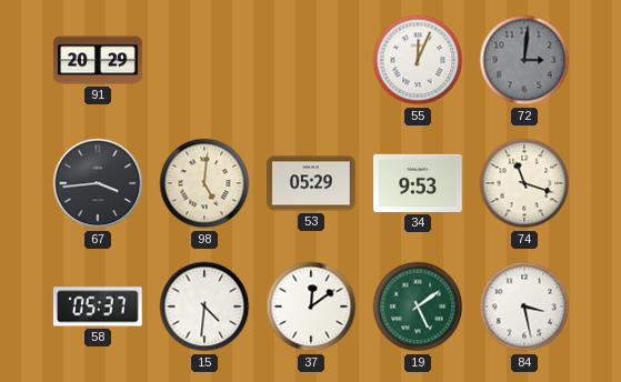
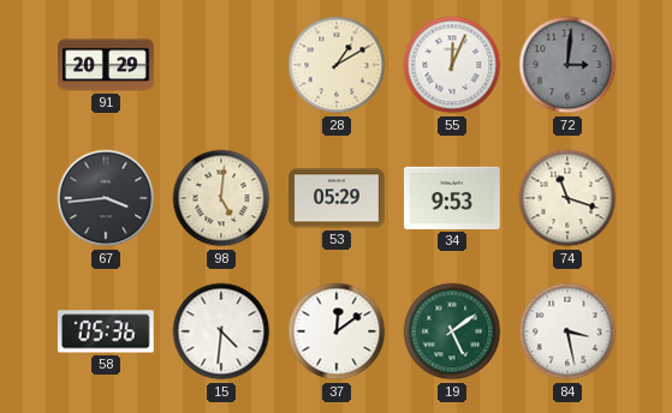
28: none -> 1:10
58: 05:37 -> 05:36
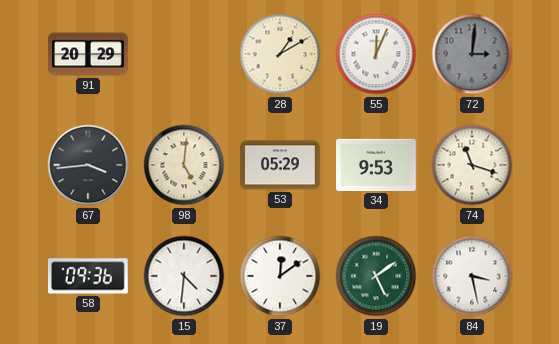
58: 05:36 -> 09:36
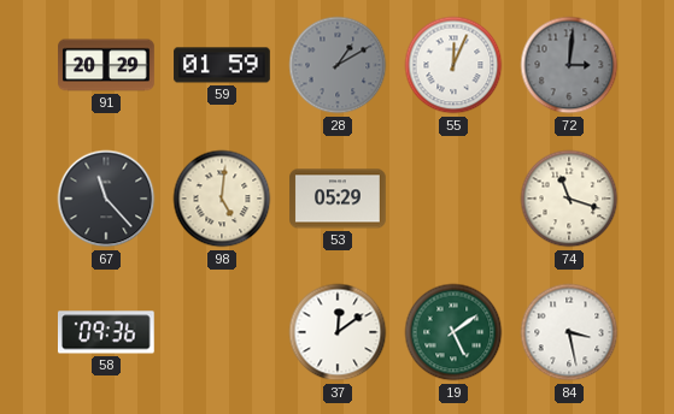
59: none -> 01:59
28 dial: cream -> grey
67: 3:44 -> 11:23
34: 9:53 -> none
15: 4:31 -> none
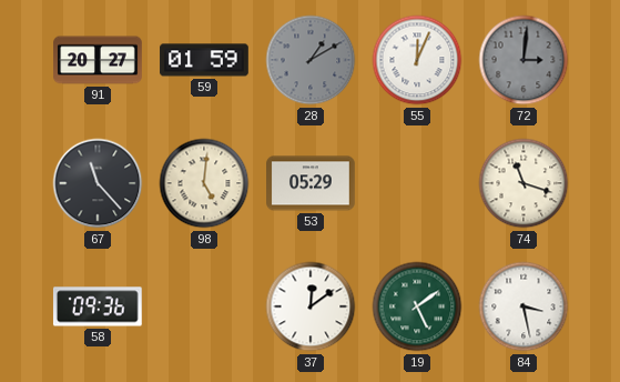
91: 20:29 -> 20:27
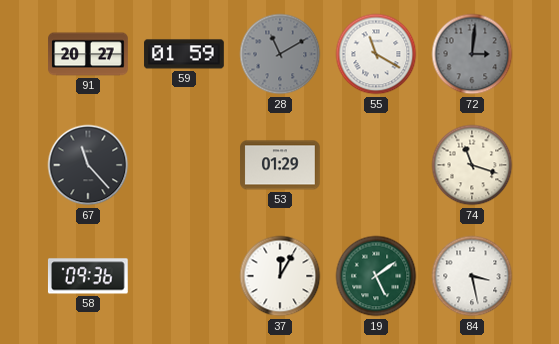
28: 1:10 -> 11:10
55: 12:04 -> 11:20
98: 5:01 -> none
53: 05:29 -> 01:29
37: 12:09 -> 12:05
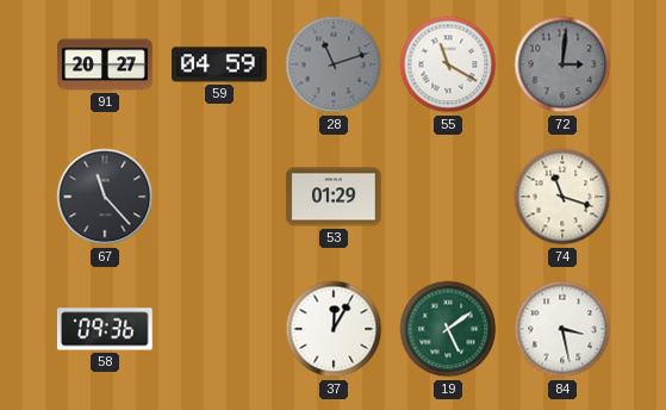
59: 01:59 -> 04:59
28: 11:10 -> 11:12
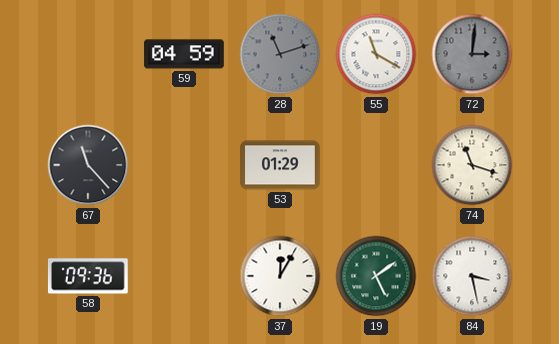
91: 20:27 -> none
